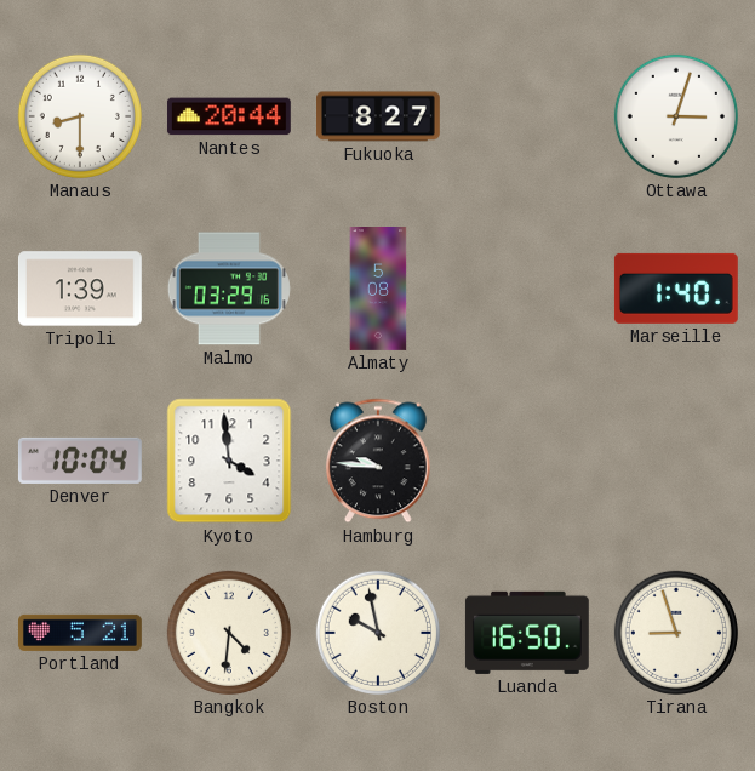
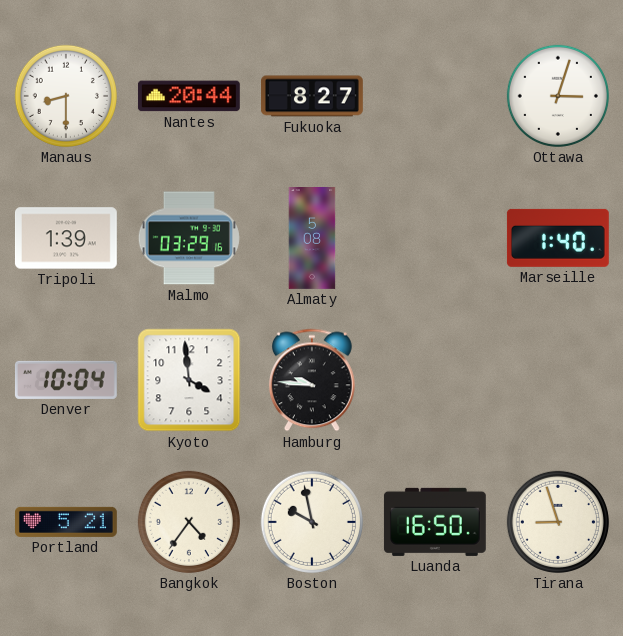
Bangkok: 4:31 -> 4:36
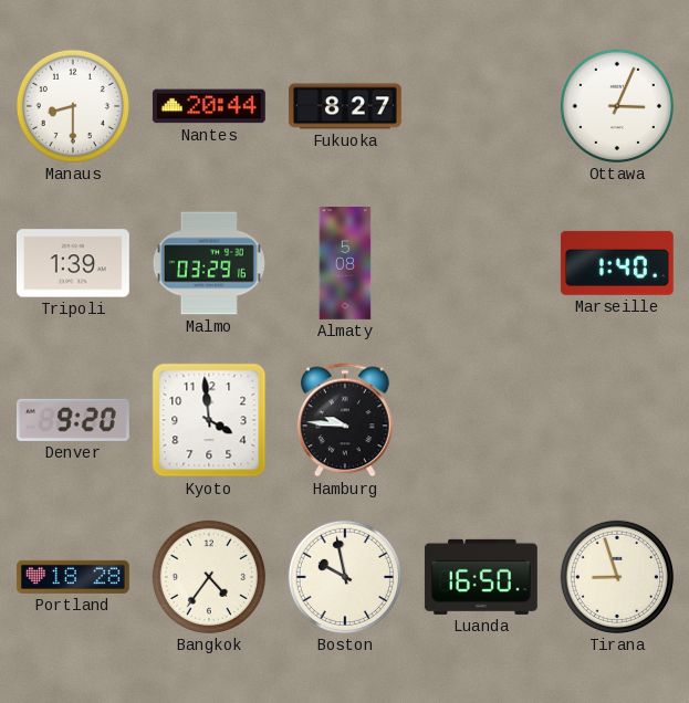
Ottawa: 3:03 -> 3:04
Denver: 10:04 -> 9:20
Portland: 5:21 -> 18:28
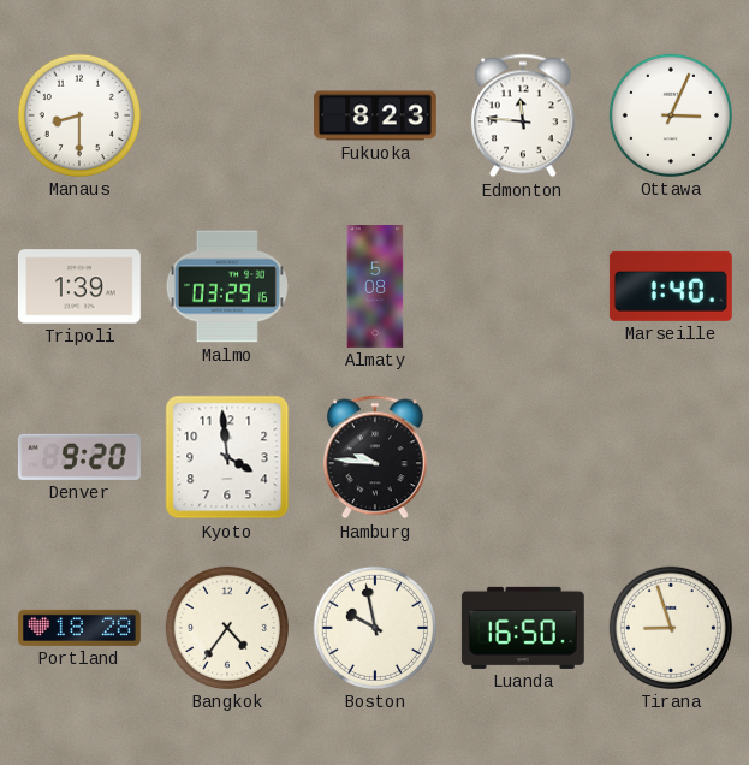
Nantes: 20:44 -> none
Fukuoka: 8:27 -> 8:23
Edmonton: none -> 11:46
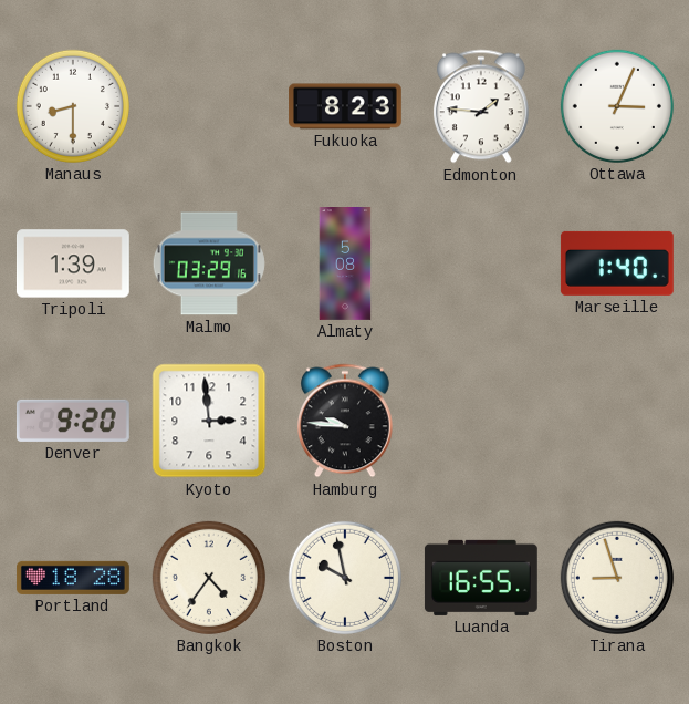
Edmonton: 11:46 -> 1:46
Kyoto: 3:59 -> 2:59
Luanda: 16:50 -> 16:55
